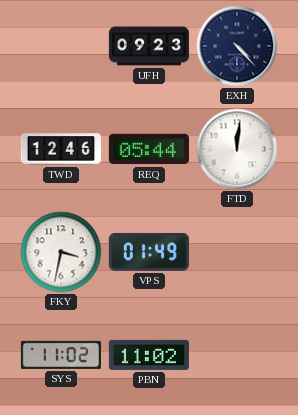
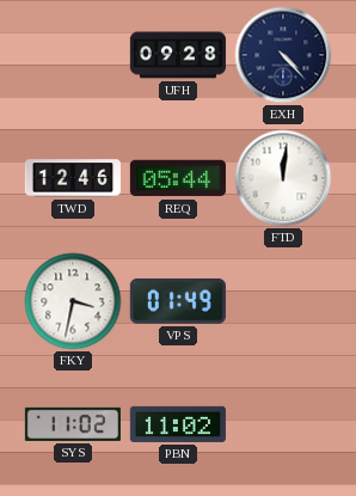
UFH: 09:23 -> 09:28
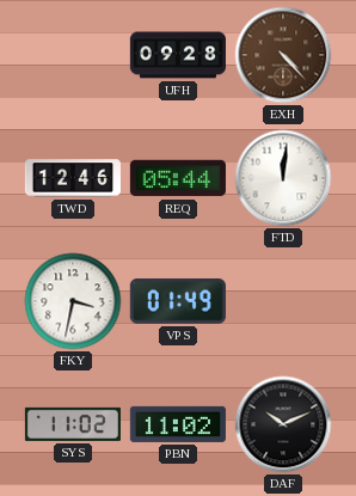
EXH dial: navy -> brown
DAF: none -> 10:11
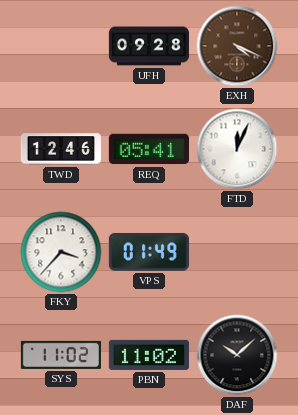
EXH: 4:23 -> 4:19
REQ: 05:44 -> 05:41
FTD: 12:01 -> 12:04
FKY: 3:32 -> 3:37
DAF: 10:11 -> 10:08
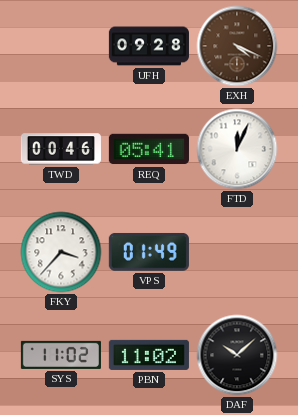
TWD: 12:46 -> 00:46
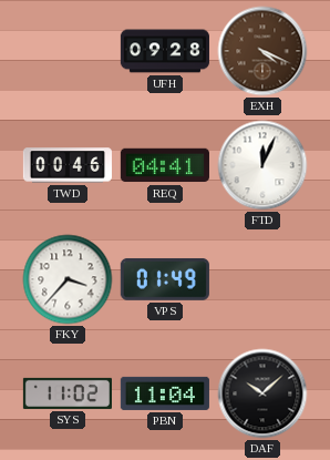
REQ: 05:41 -> 04:41
PBN: 11:02 -> 11:04
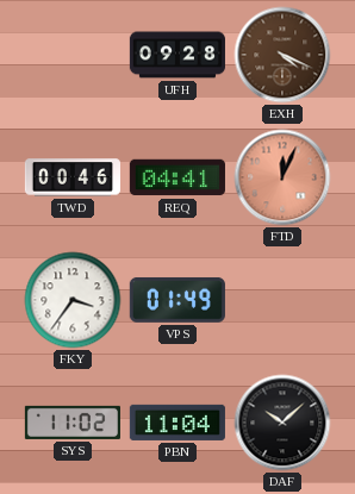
FTD dial: white -> salmon
FKY: 3:37 -> 3:36
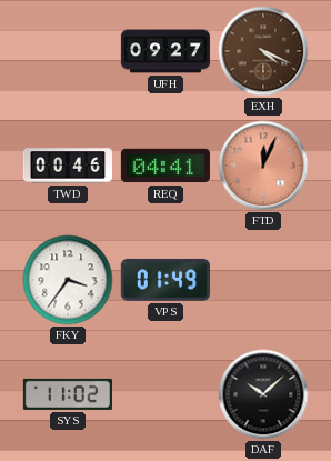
UFH: 09:28 -> 09:27
PBN: 11:04 -> none
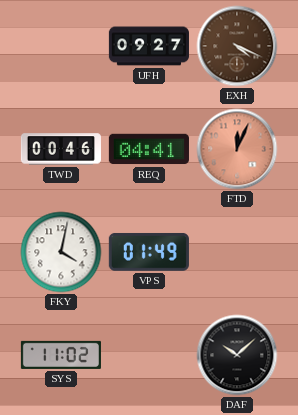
FKY: 3:36 -> 4:02
